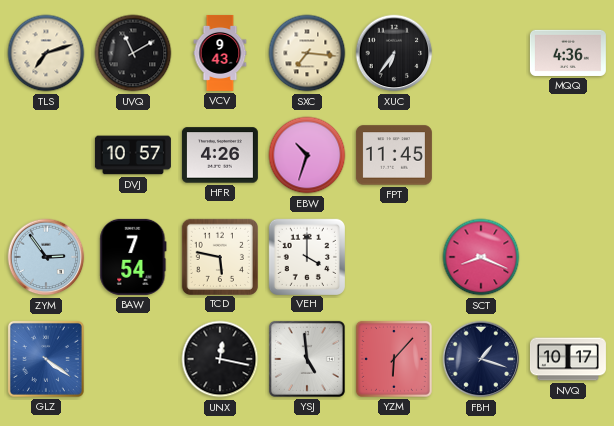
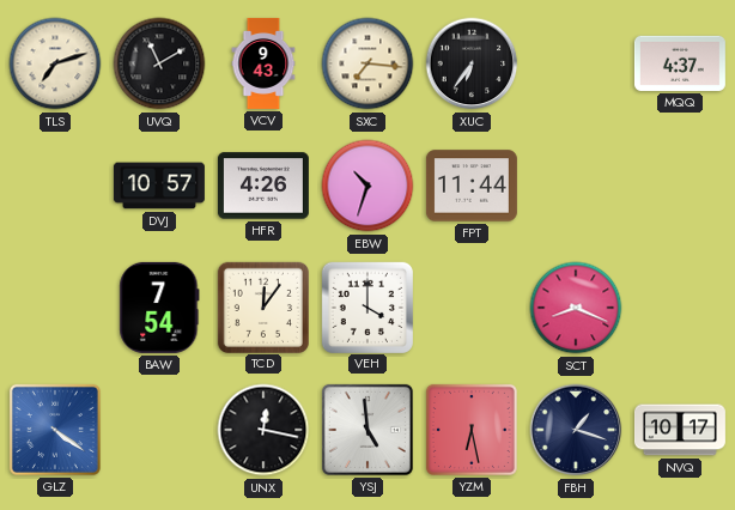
MQQ: 4:36 -> 4:37
FPT: 11:45 -> 11:44
ZYM: 2:54 -> none
TCD: 5:47 -> 12:06
YZM: 6:07 -> 6:28
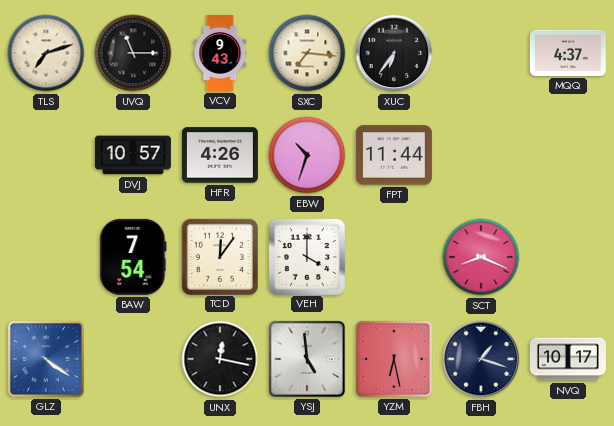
UVQ: 11:10 -> 11:15
